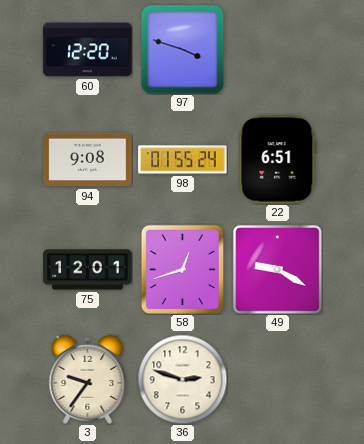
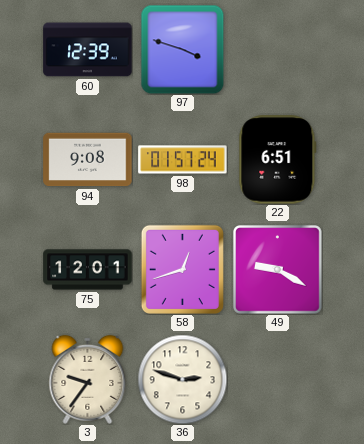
60: 12:20 -> 12:39
98: 01:55 -> 01:57
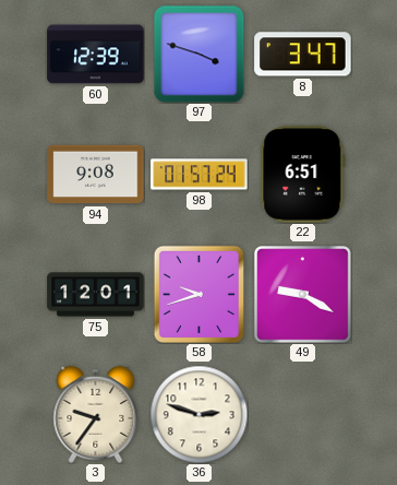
8: none -> 3:47
58: 12:42 -> 9:42
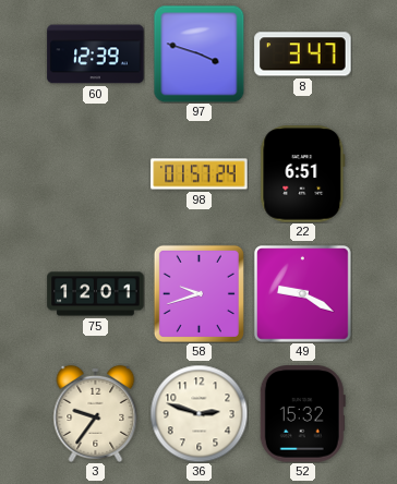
94: 9:08 -> none
52: none -> 15:32
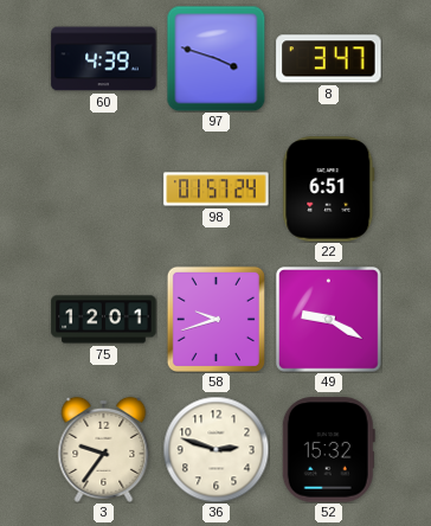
60: 12:39 -> 4:39
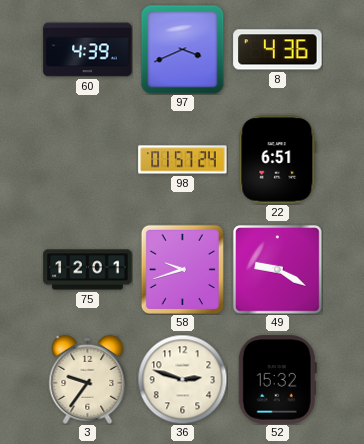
97: 3:48 -> 3:41
8: 3:47 -> 4:36
